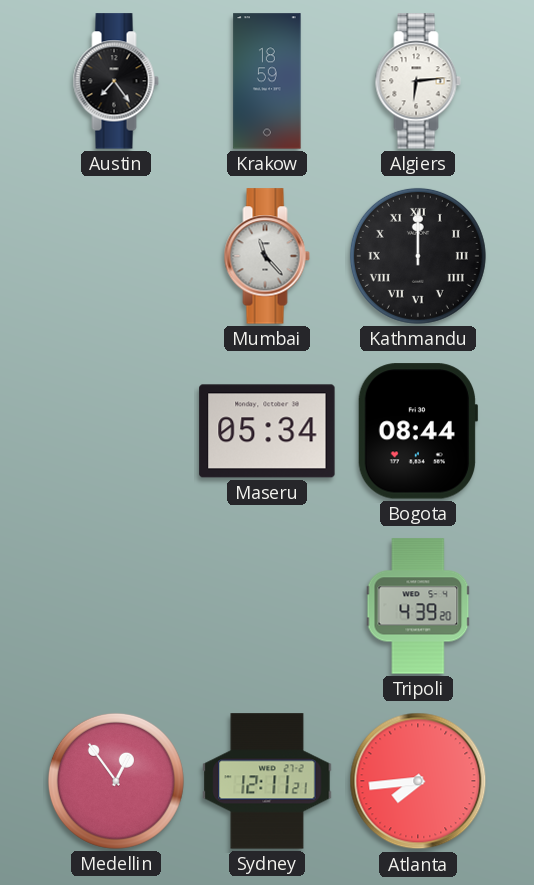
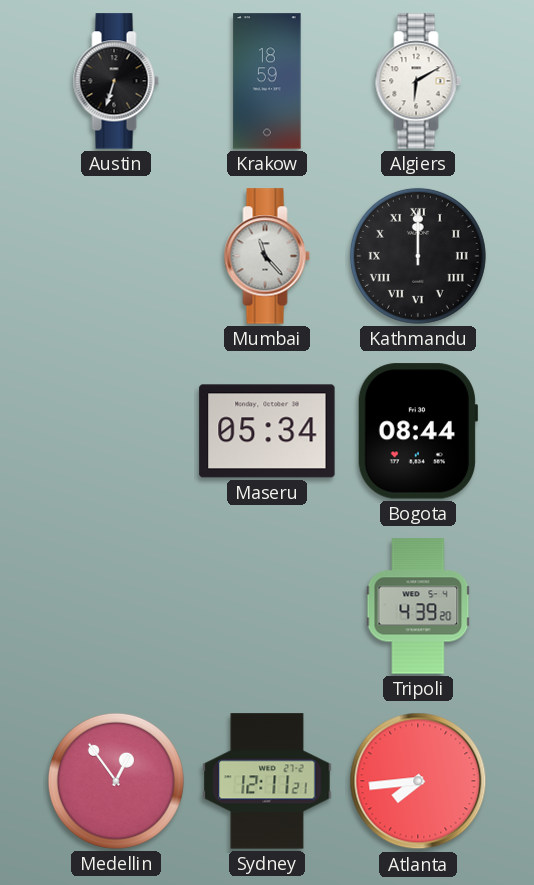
Austin: 7:24 -> 6:33
Algiers: 6:14 -> 6:10
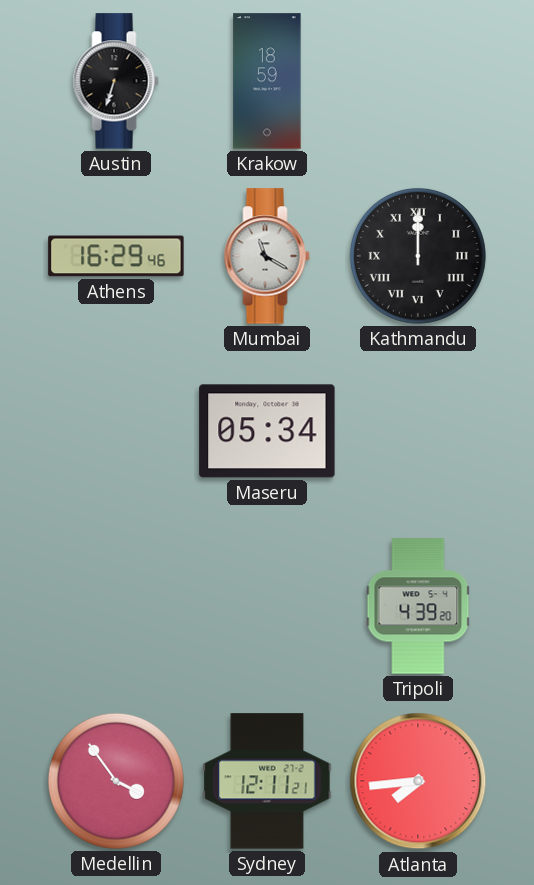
Algiers: 6:10 -> none
Athens: none -> 16:29
Mumbai: 11:23 -> 11:20
Bogota: 08:44 -> none
Medellin: 12:54 -> 3:54
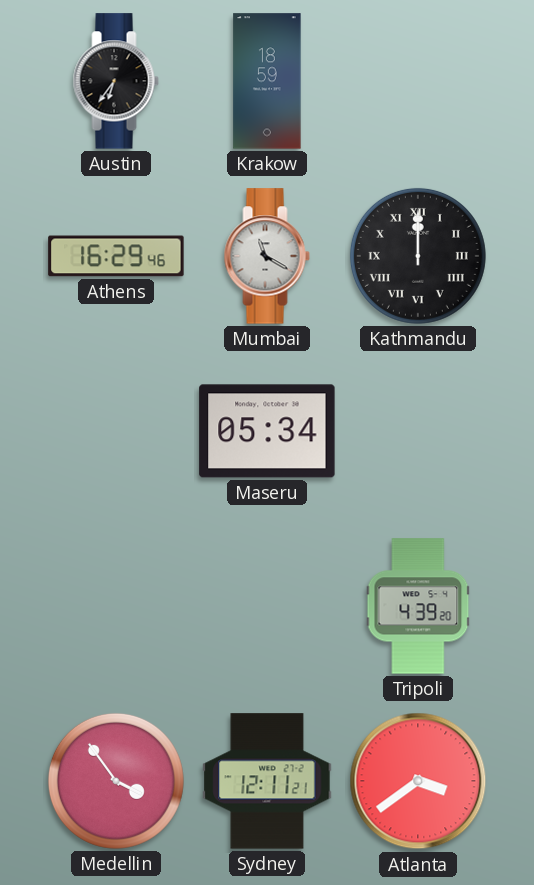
Austin: 6:33 -> 6:36
Atlanta: 7:44 -> 3:39
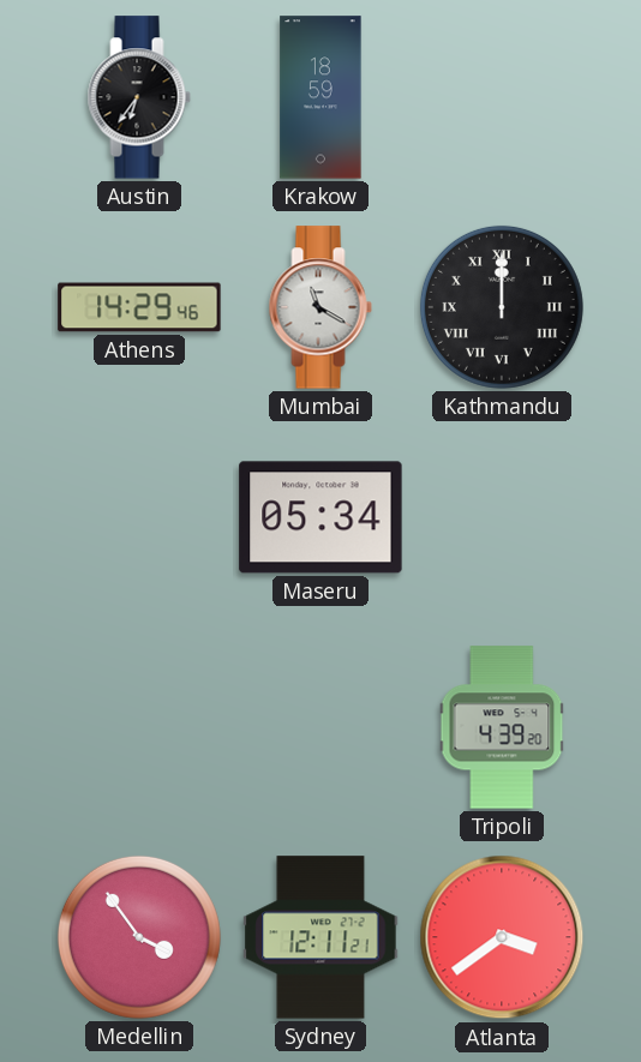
Athens: 16:29 -> 14:29
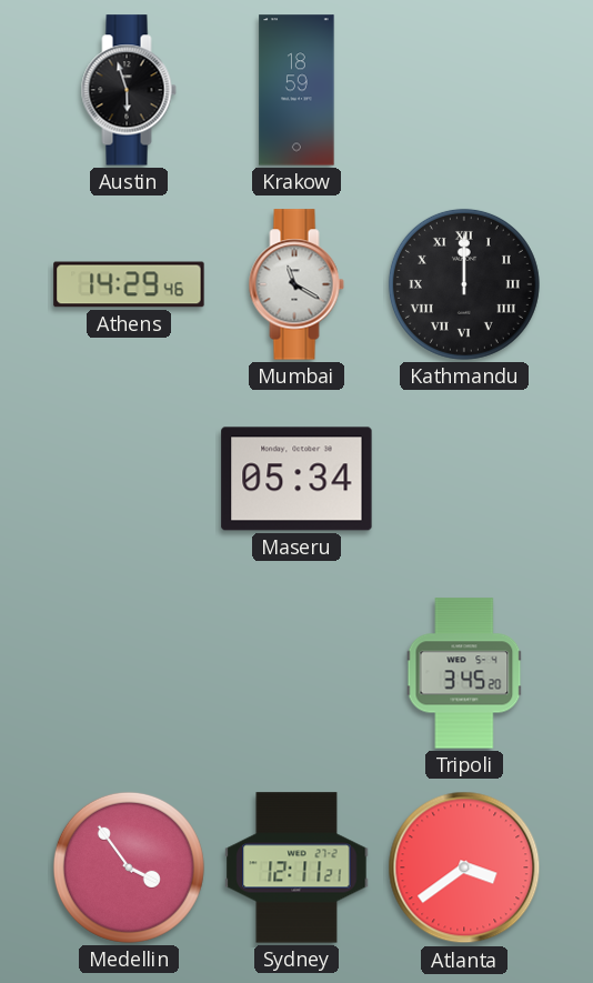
Austin: 6:36 -> 5:57
Tripoli: 4:39 -> 3:45
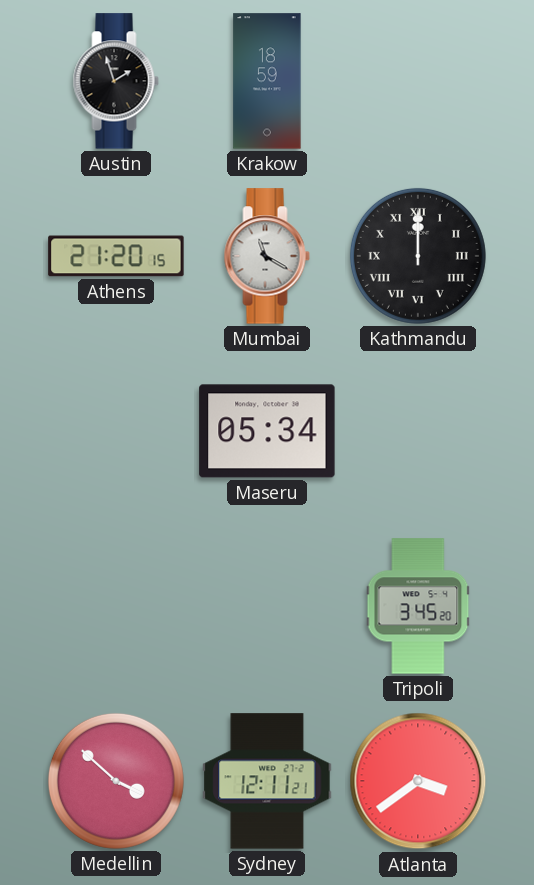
Austin: 5:57 -> 1:57
Athens: 14:29 -> 21:20
Medellin: 3:54 -> 3:52
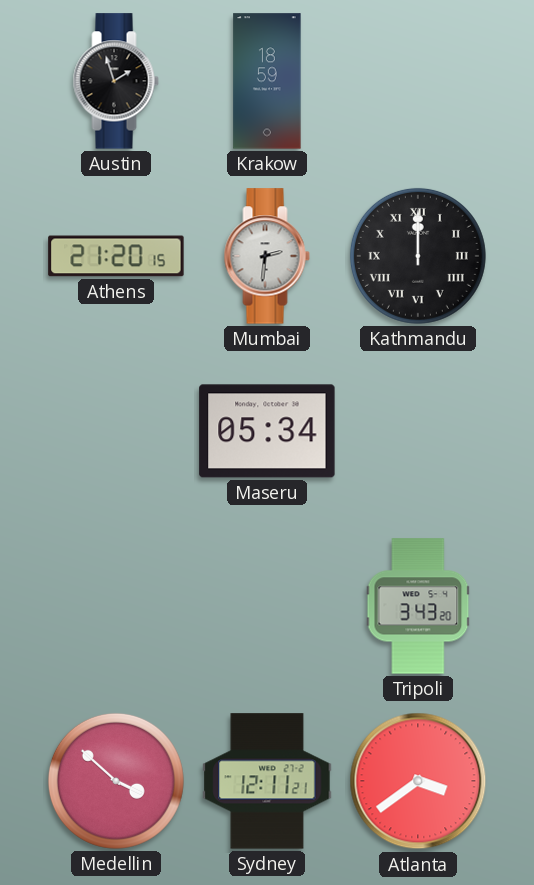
Mumbai: 11:20 -> 2:31
Tripoli: 3:45 -> 3:43
